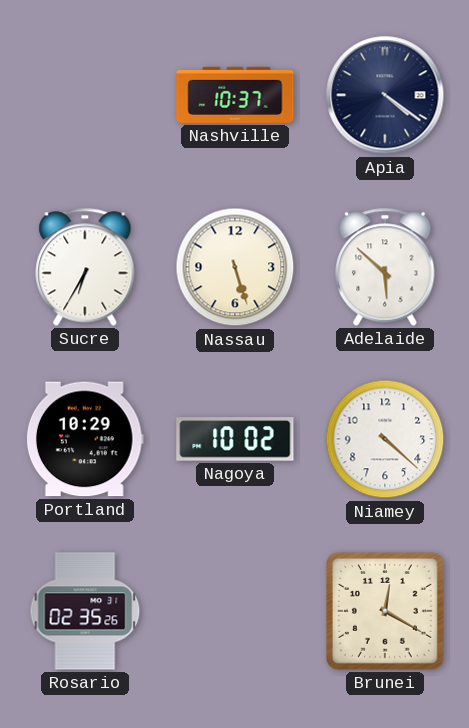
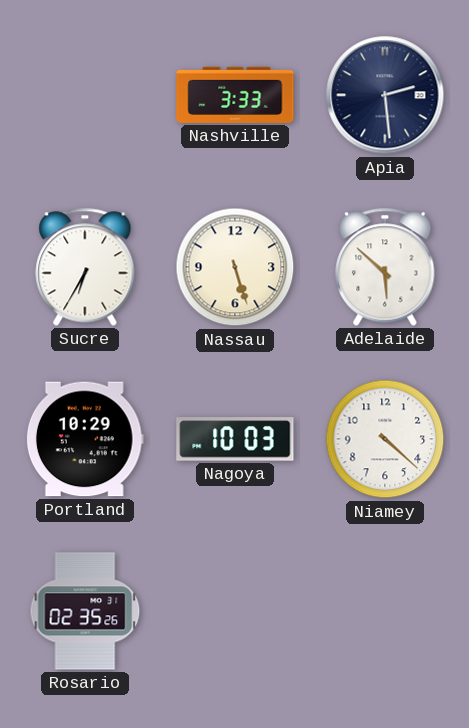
Nashville: 10:37 -> 3:33
Apia: 4:21 -> 2:29
Nagoya: 10:02 -> 10:03
Brunei: 12:20 -> none
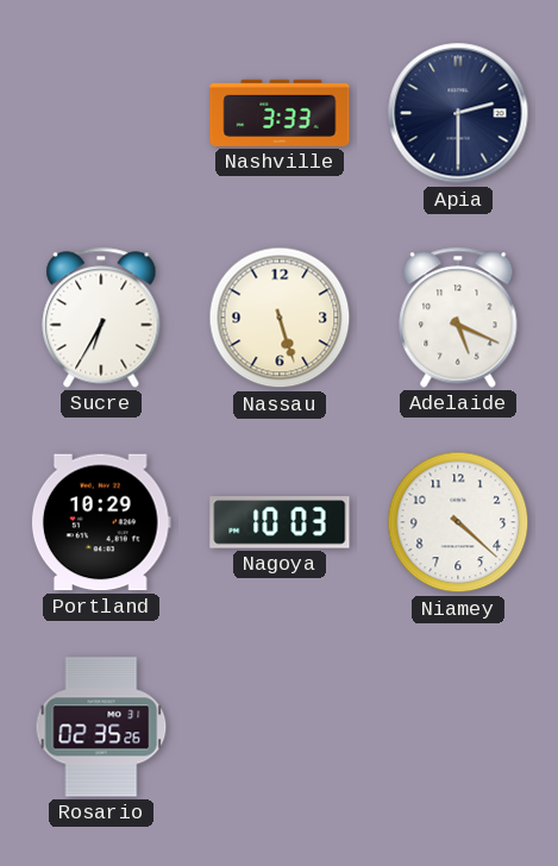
Apia: 2:29 -> 2:30
Adelaide: 5:52 -> 5:19
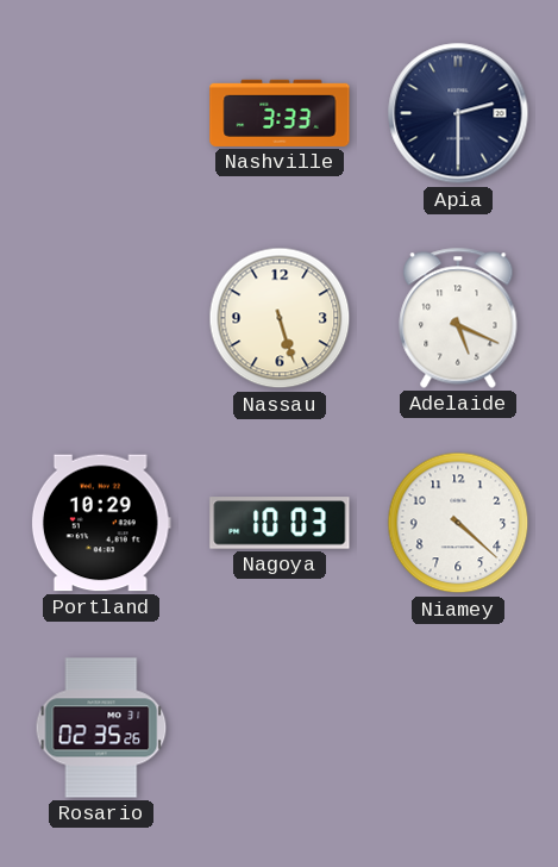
Sucre: 6:35 -> none
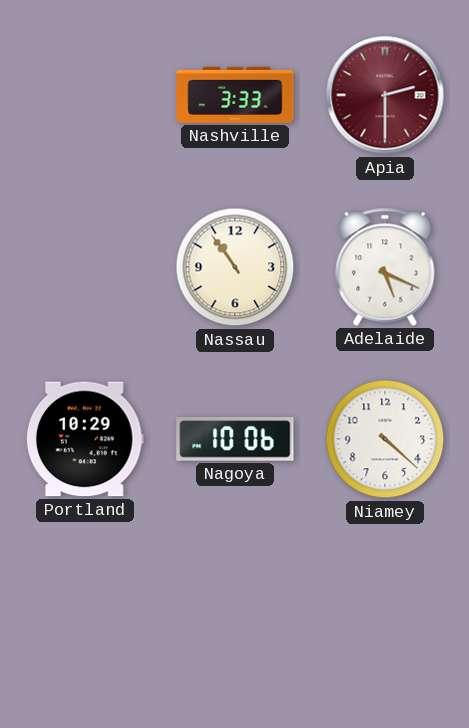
Apia dial: navy -> burgundy
Nassau: 5:27 -> 10:54
Nagoya: 10:03 -> 10:06
Rosario: 02:35 -> none
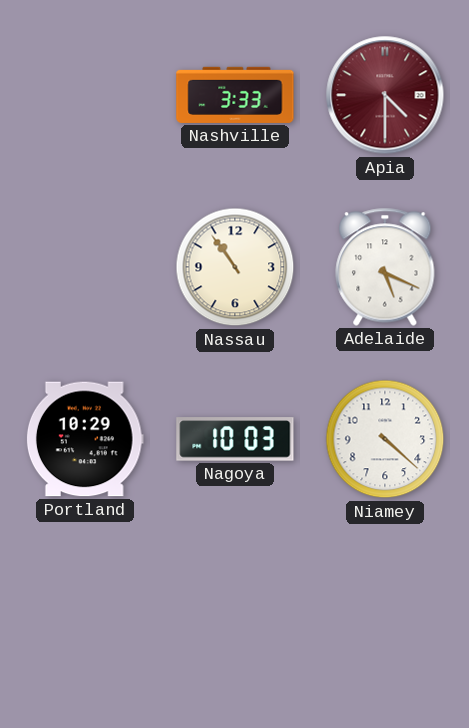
Apia: 2:30 -> 4:30
Nagoya: 10:06 -> 10:03
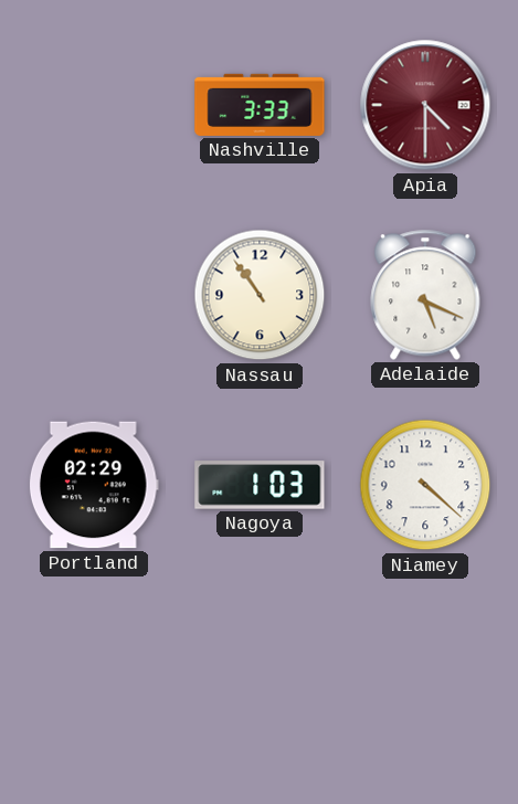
Portland: 10:29 -> 02:29
Nagoya: 10:03 -> 1:03
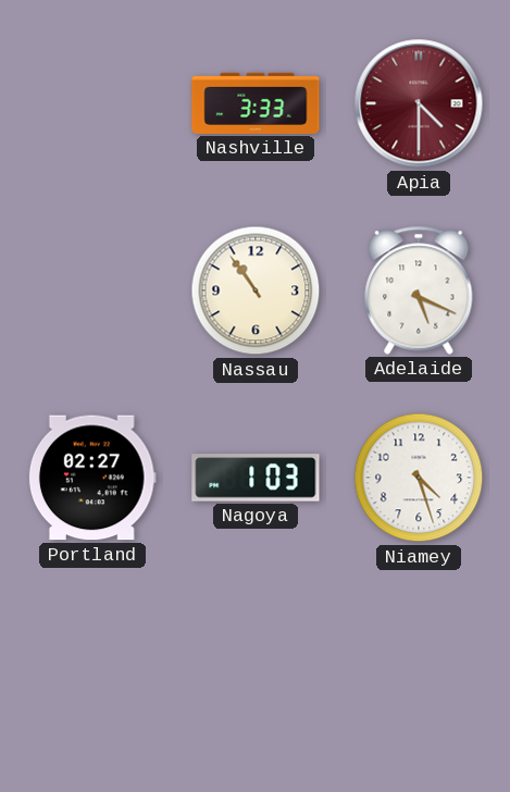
Portland: 02:29 -> 02:27
Niamey: 4:22 -> 4:27
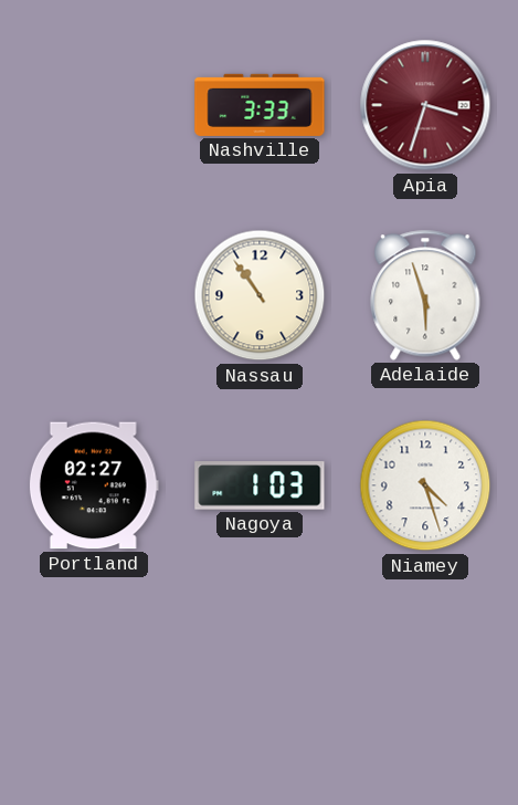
Apia: 4:30 -> 3:33
Adelaide: 5:19 -> 5:57
